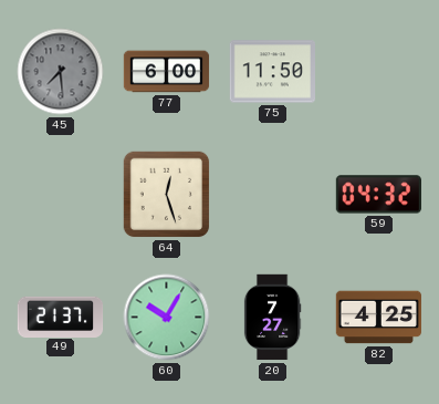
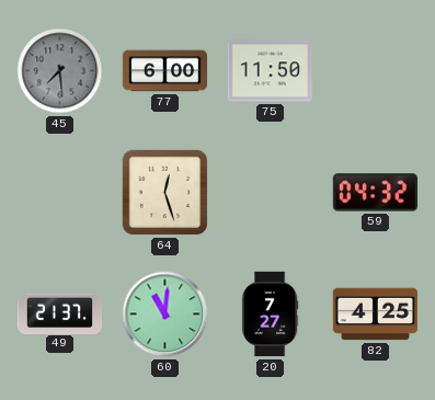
60: 10:05 -> 11:01
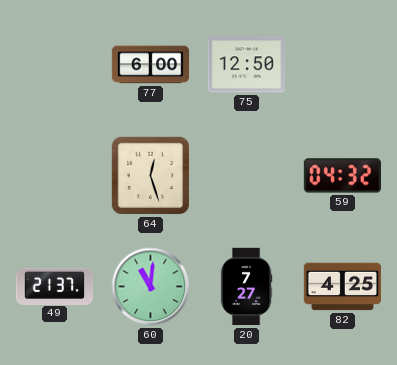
45: 7:29 -> none
75: 11:50 -> 12:50
